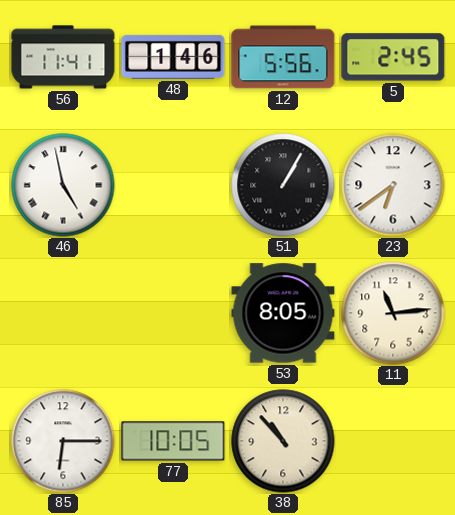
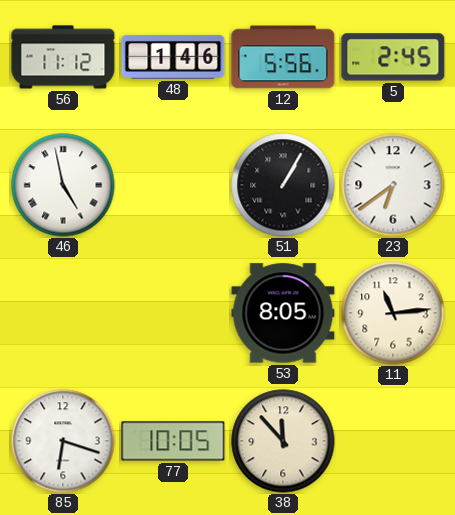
56: 11:41 -> 11:12
85: 6:15 -> 6:18
38: 10:53 -> 11:53
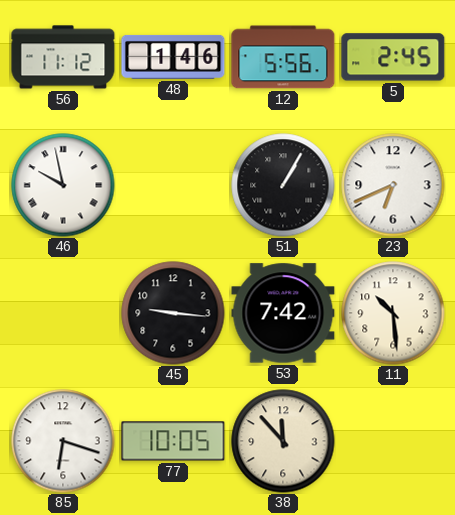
46: 4:58 -> 9:58
23: 6:39 -> 6:41
45: none -> 9:16
53: 8:05 -> 7:42
11: 11:14 -> 10:29
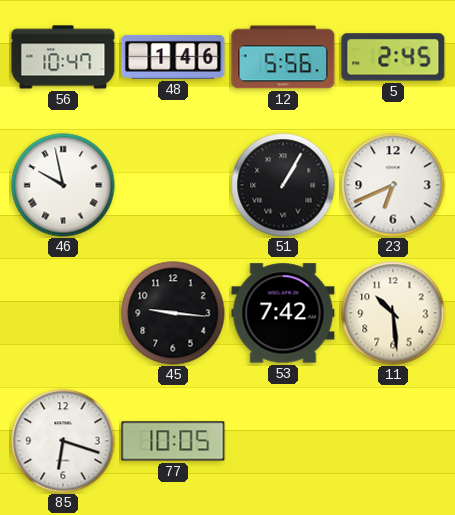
56: 11:12 -> 10:47
38: 11:53 -> none
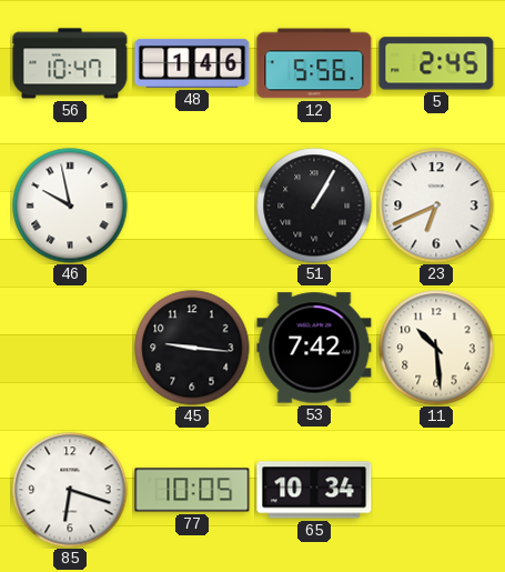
65: none -> 10:34
